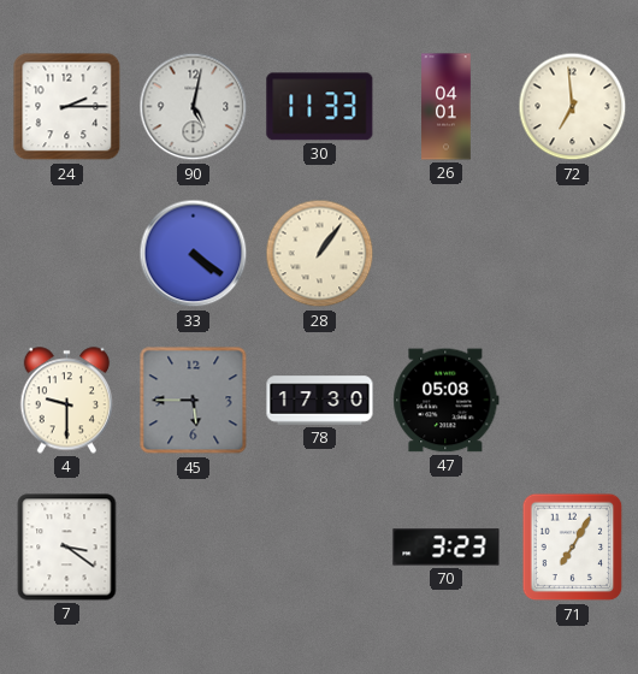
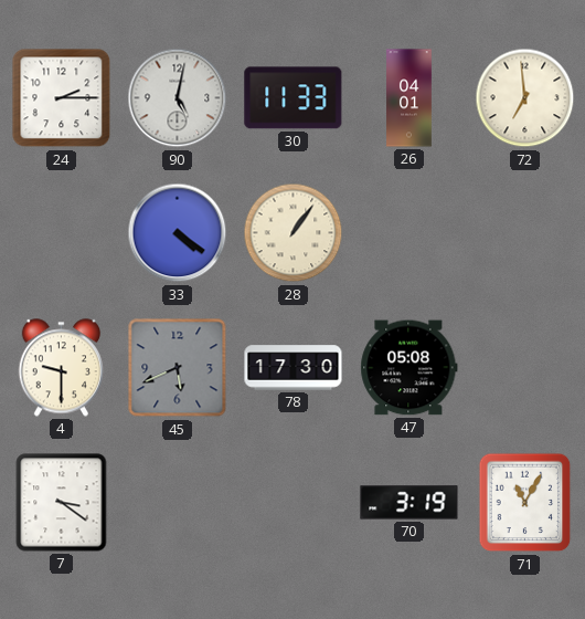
45: 5:45 -> 5:41
70: 3:23 -> 3:19
71: 7:05 -> 11:05
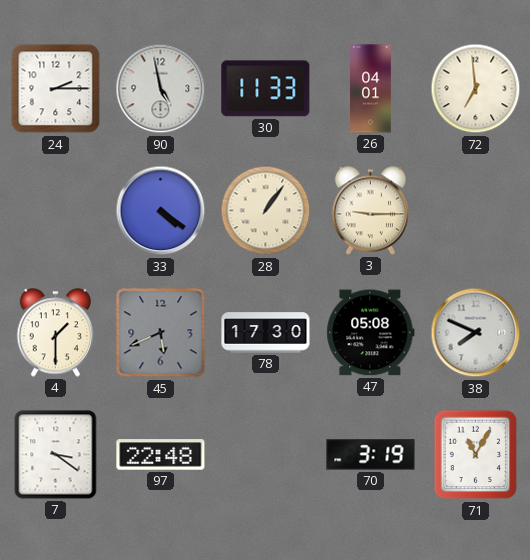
90: 5:02 -> 4:58
3: none -> 9:15
4: 9:30 -> 1:30
38: none -> 7:49
97: none -> 22:48
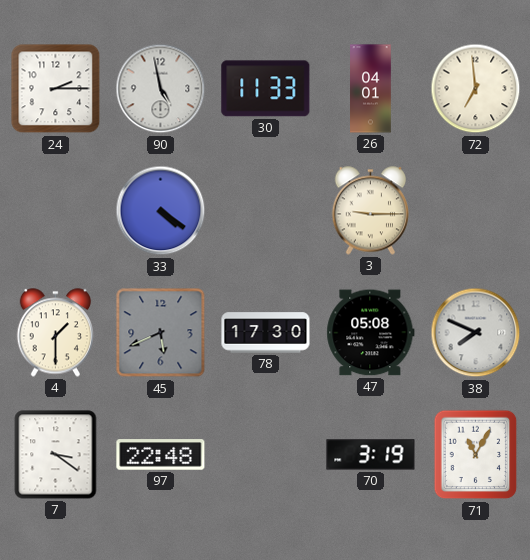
28: 1:06 -> none
